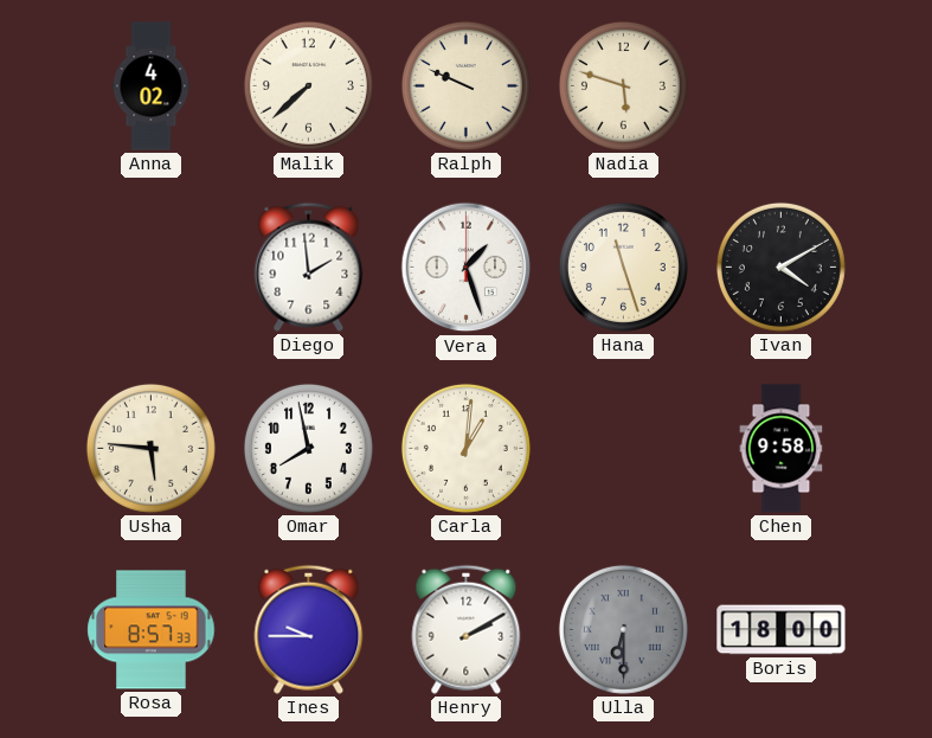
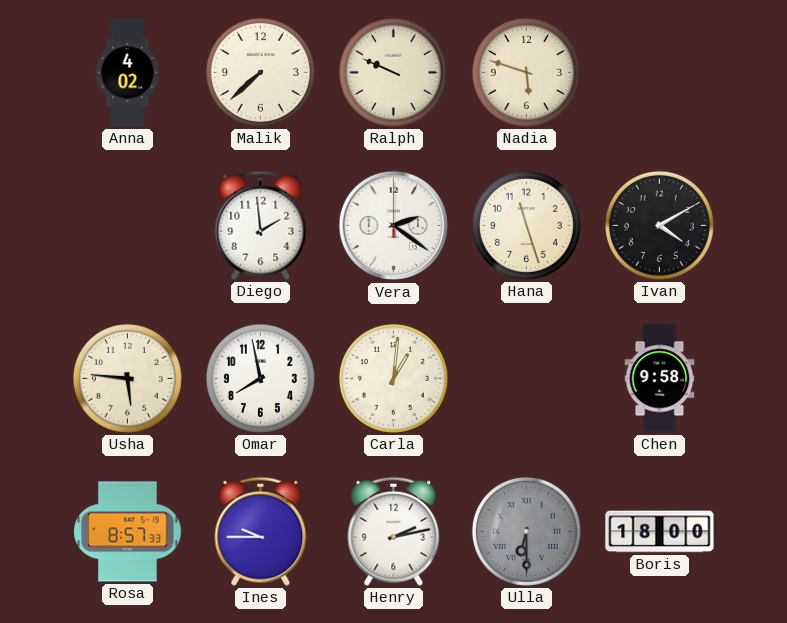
Vera: 1:27 -> 2:21
Henry: 2:10 -> 2:13
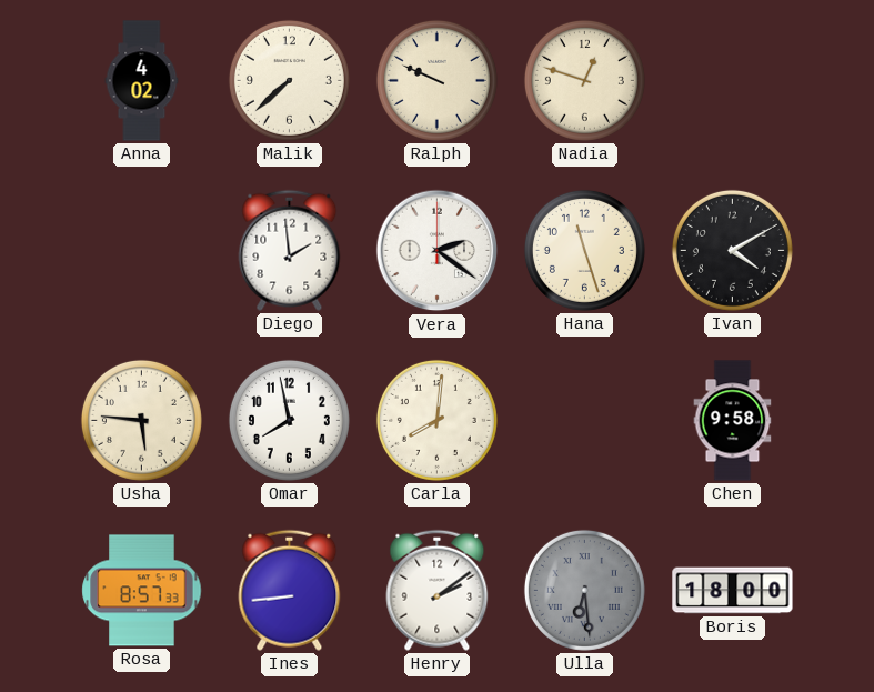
Nadia: 5:48 -> 12:48
Carla: 1:01 -> 8:01
Ines: 9:45 -> 8:44
Henry: 2:13 -> 2:09
Ulla: 6:30 -> 6:29
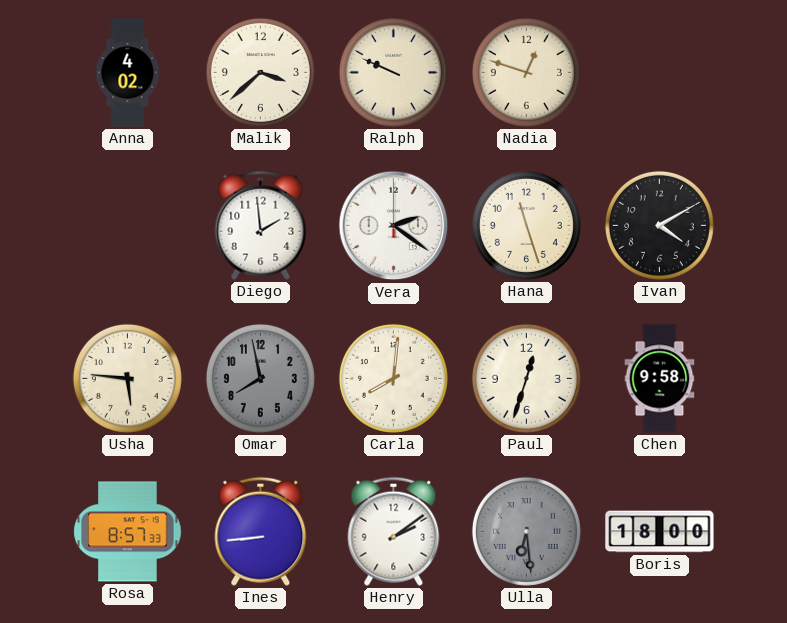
Malik: 7:38 -> 3:38
Omar dial: white -> grey
Paul: none -> 12:33
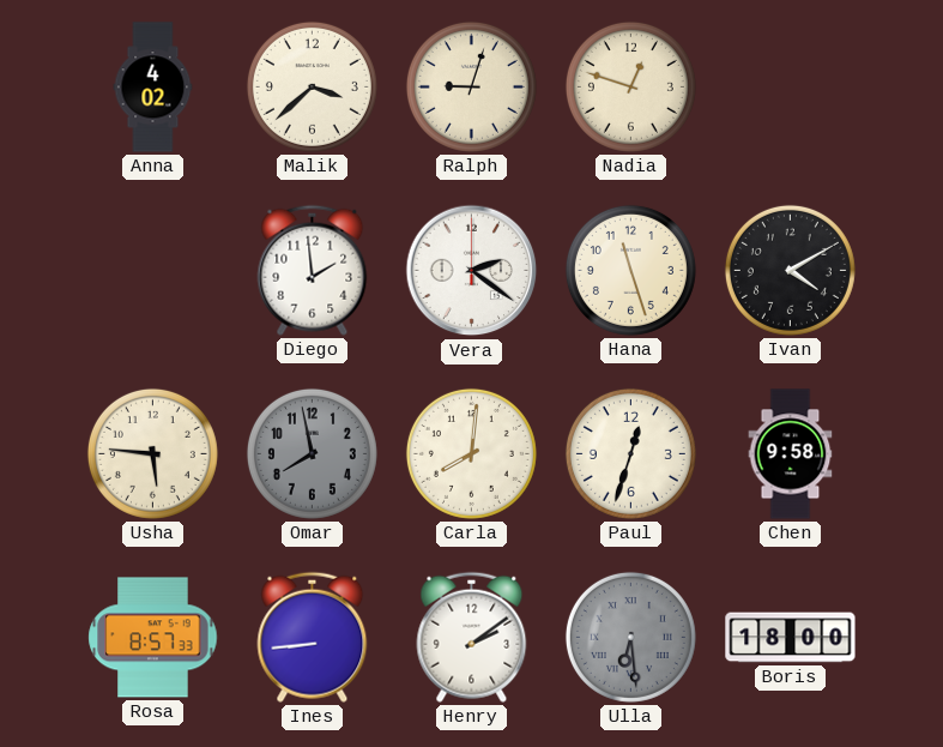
Ralph: 9:49 -> 9:03
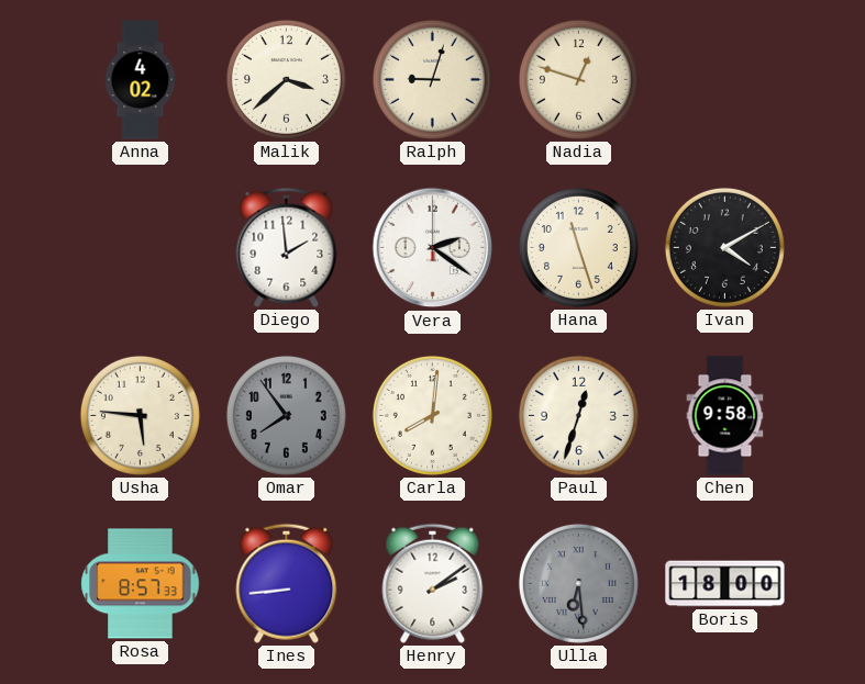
Omar: 7:58 -> 7:54
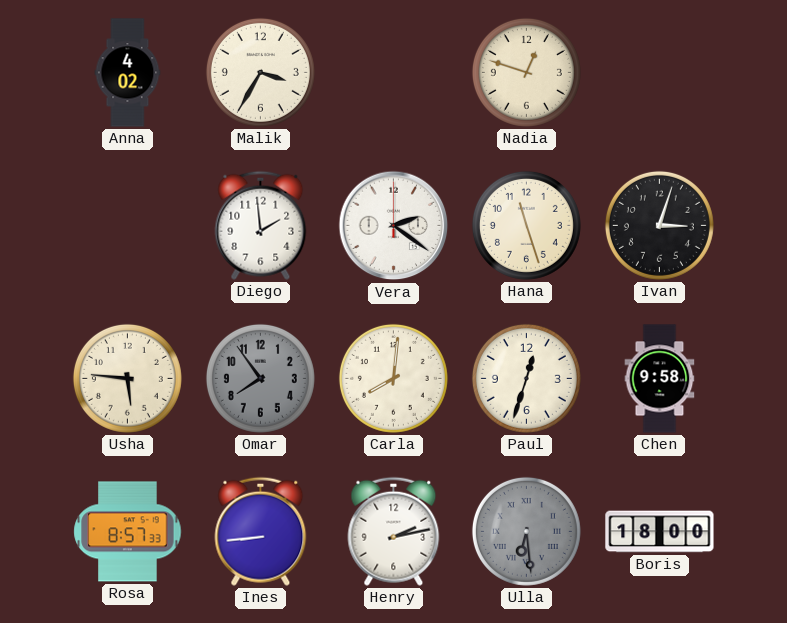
Malik: 3:38 -> 3:35
Ralph: 9:03 -> none
Ivan: 4:10 -> 3:03
Henry: 2:09 -> 2:13
